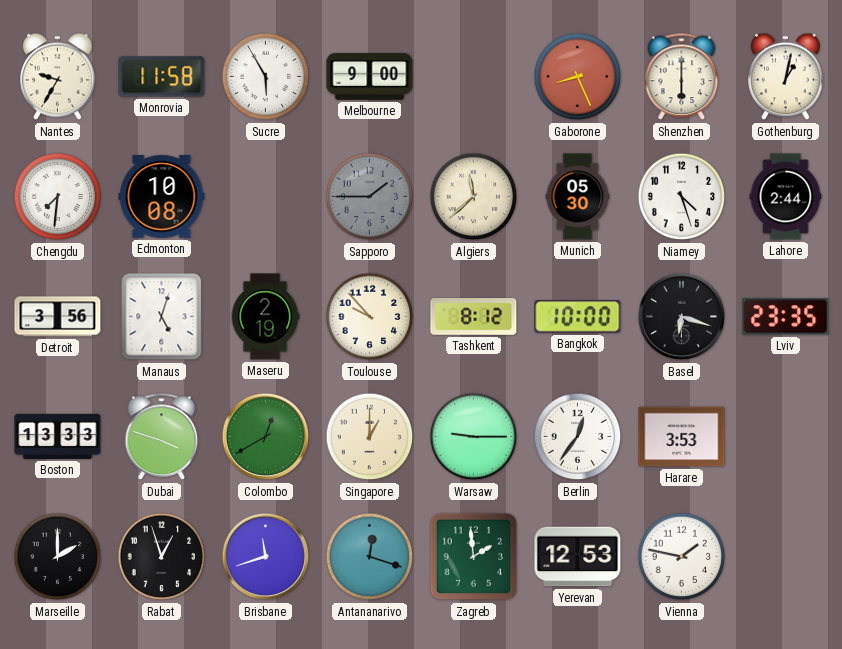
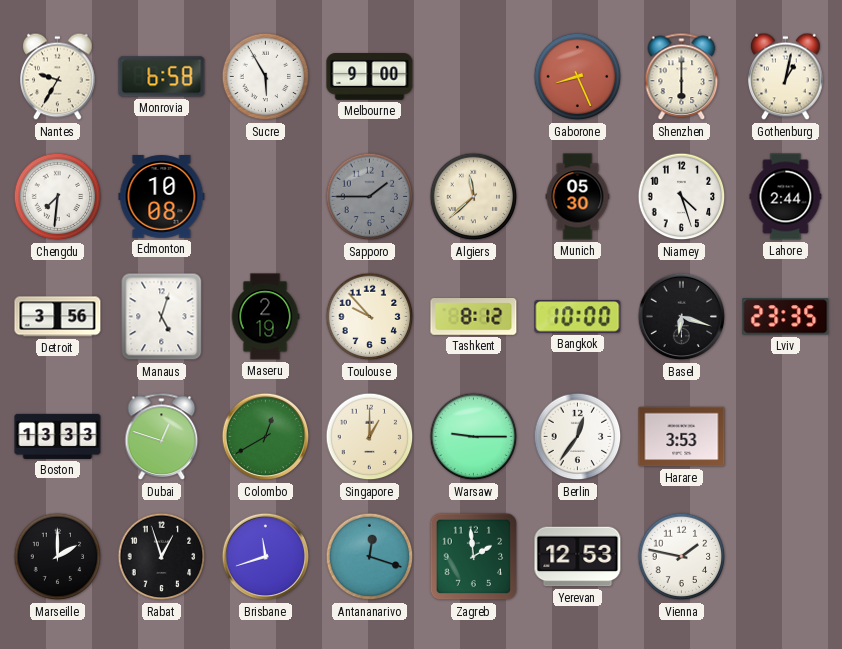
Monrovia: 11:58 -> 6:58
Dubai: 3:48 -> 12:48
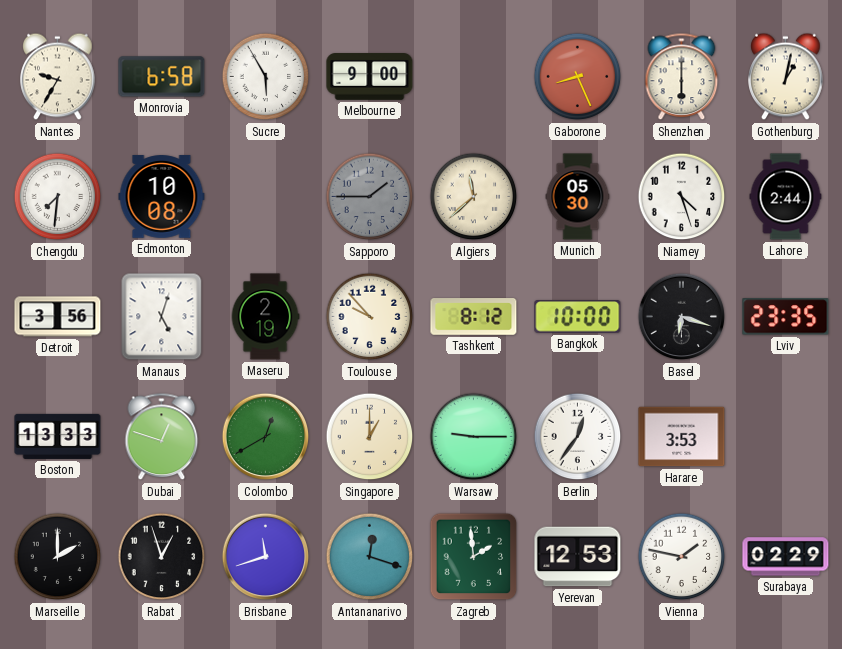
Surabaya: none -> 02:29
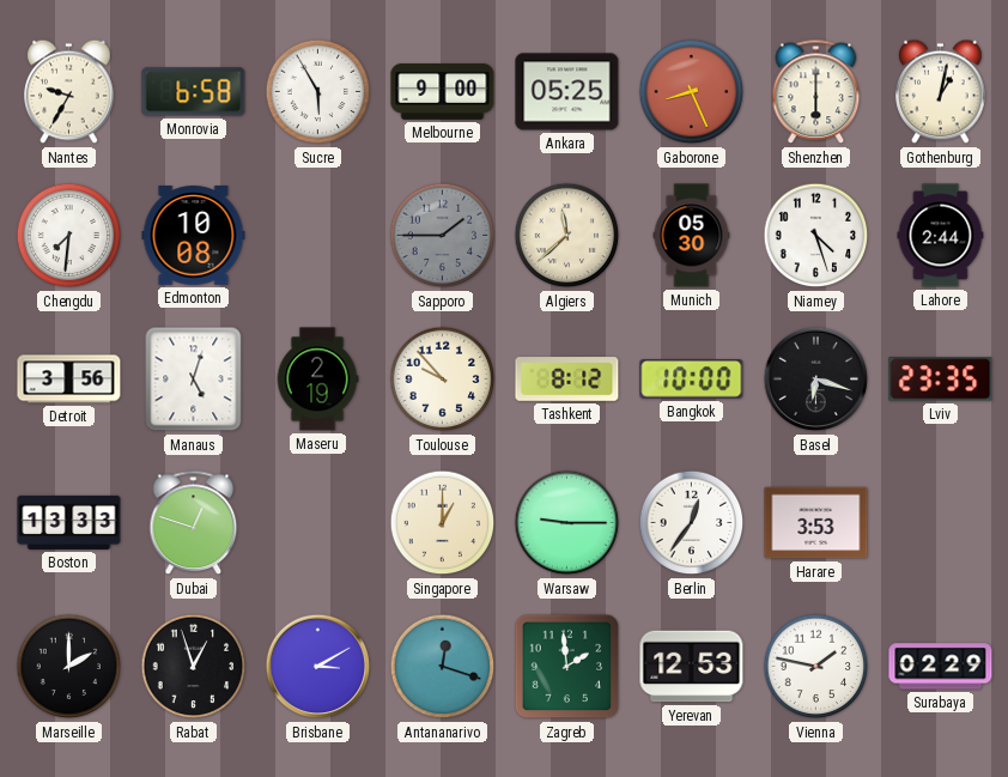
Ankara: none -> 05:25
Colombo: 12:40 -> none
Brisbane: 11:42 -> 3:10
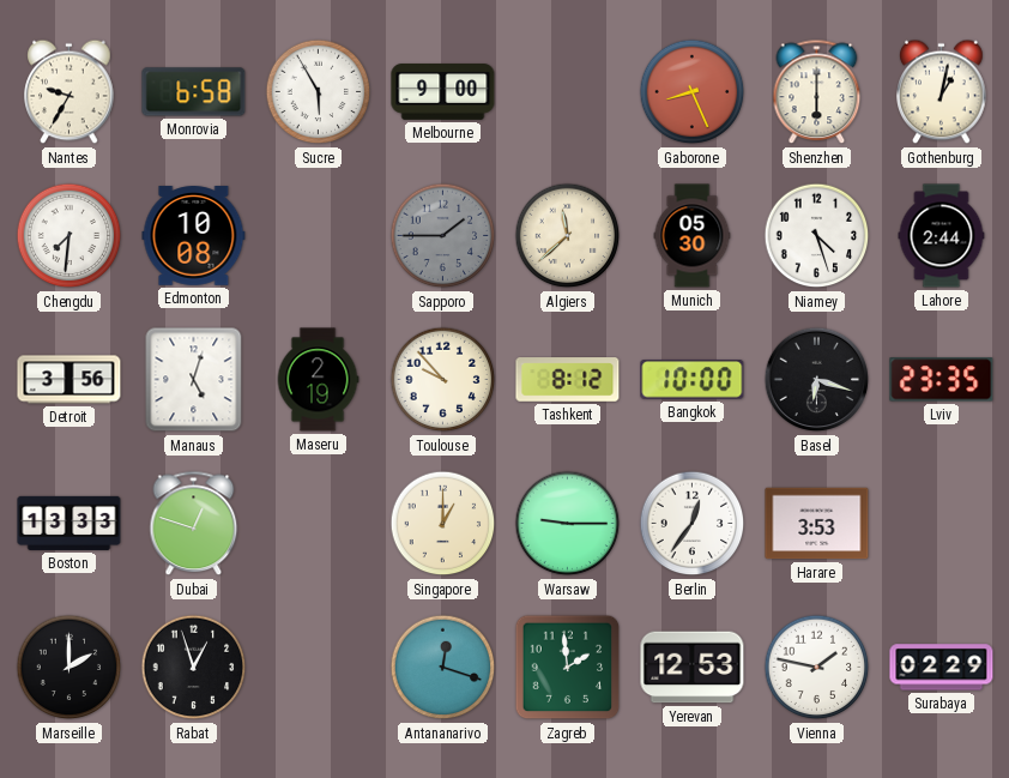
Ankara: 05:25 -> none
Brisbane: 3:10 -> none
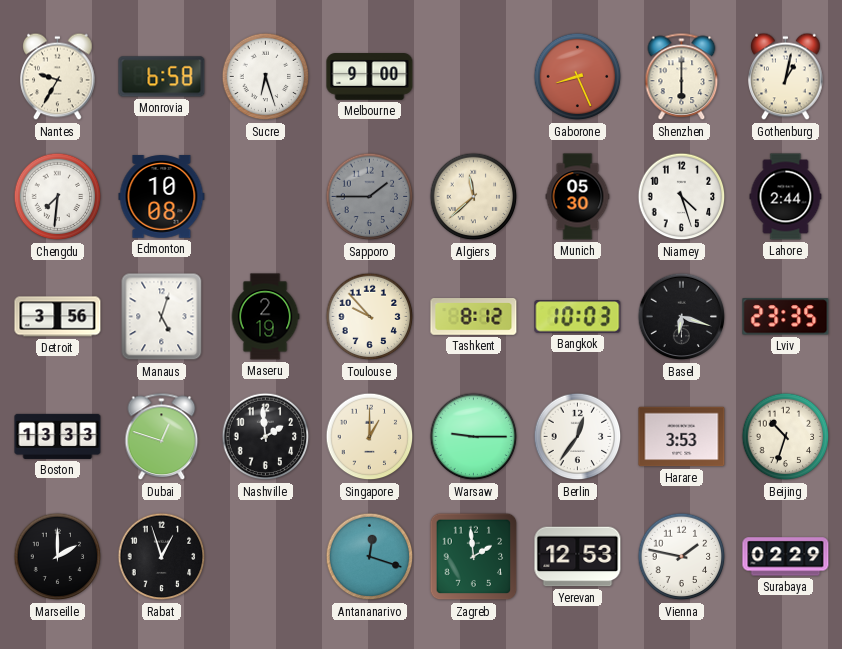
Sucre: 5:55 -> 6:27
Bangkok: 10:00 -> 10:03
Nashville: none -> 1:59
Beijing: none -> 10:33
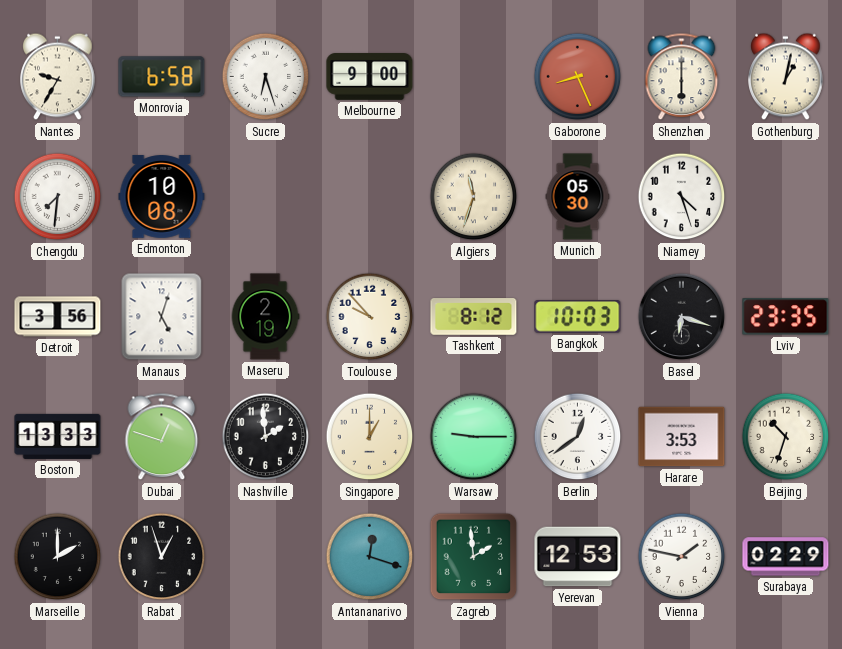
Sapporo: 1:45 -> none
Algiers: 11:38 -> 11:33
Lahore: 2:44 -> none
Berlin: 12:36 -> 12:39
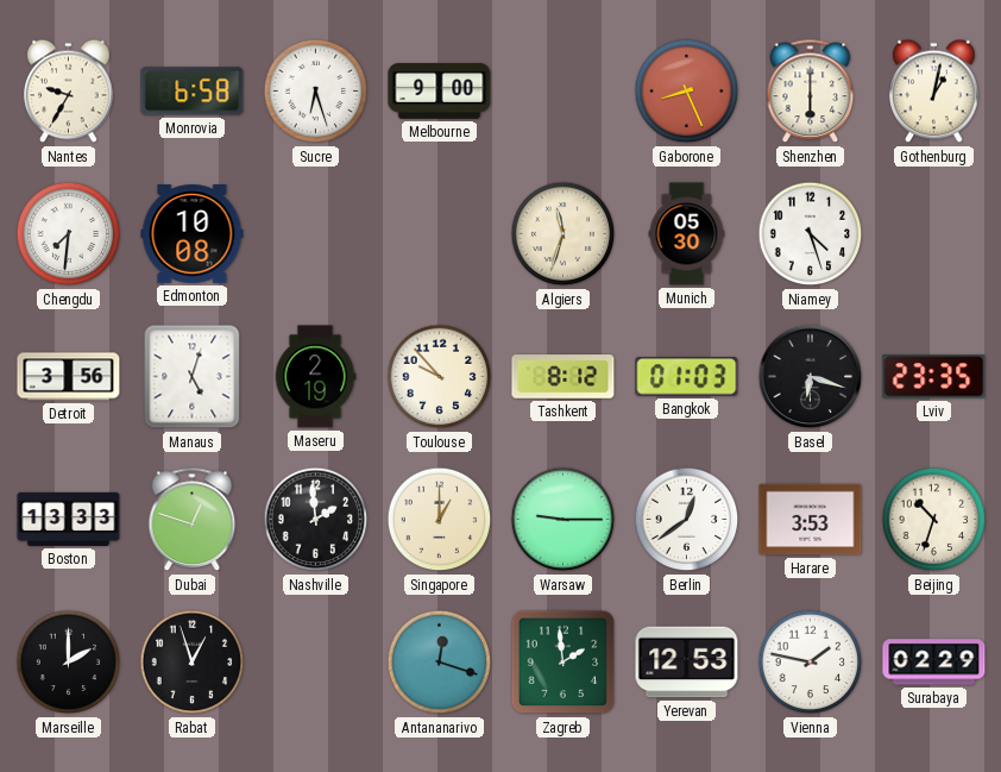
Bangkok: 10:03 -> 01:03
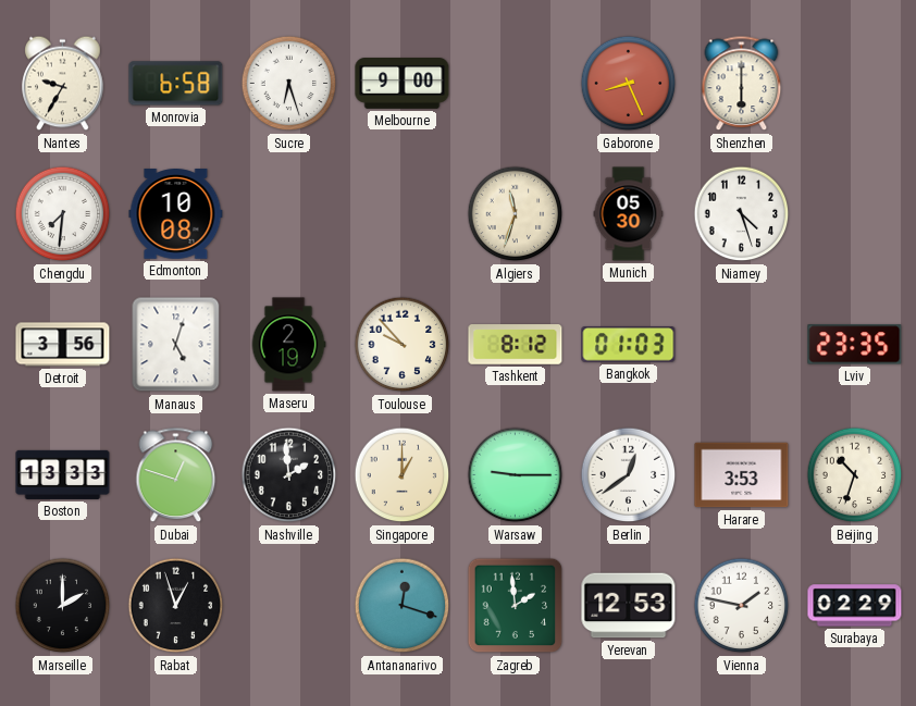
Gothenburg: 1:02 -> none
Basel: 6:18 -> none
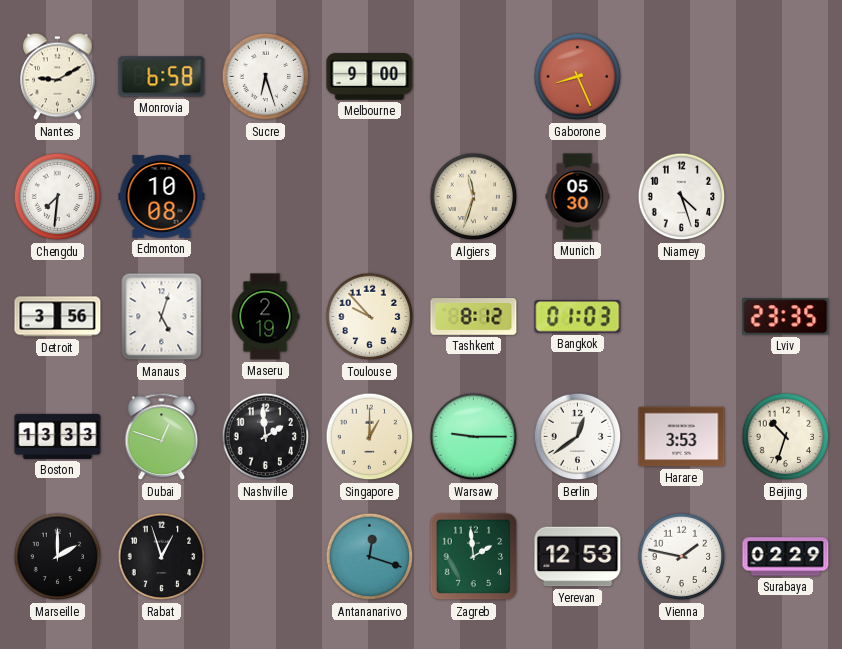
Nantes: 9:35 -> 9:10
Shenzhen: 6:00 -> none
